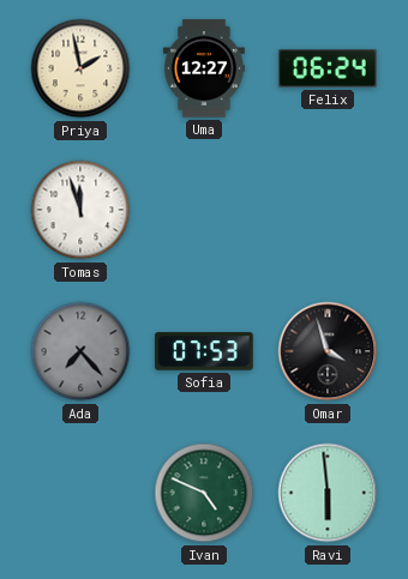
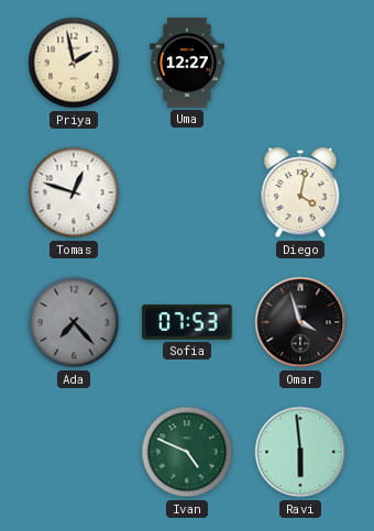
Felix: 06:24 -> none
Tomas: 11:57 -> 12:48
Diego: none -> 4:02
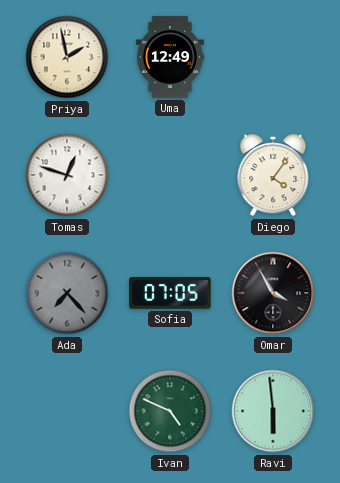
Uma: 12:27 -> 12:49
Diego: 4:02 -> 4:06
Sofia: 07:53 -> 07:05
Omar: 3:57 -> 3:55
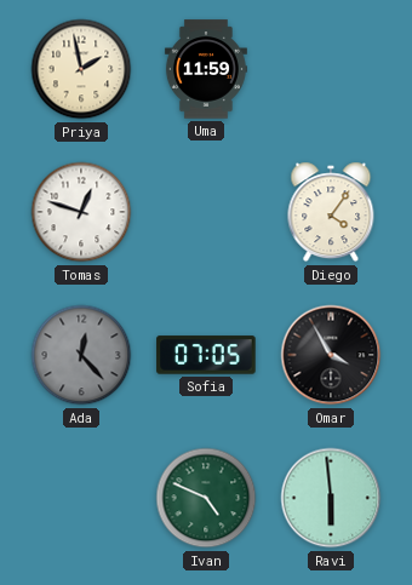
Uma: 12:49 -> 11:59
Ada: 7:23 -> 12:23
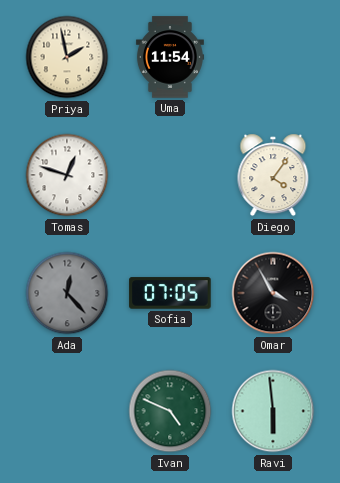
Uma: 11:59 -> 11:54
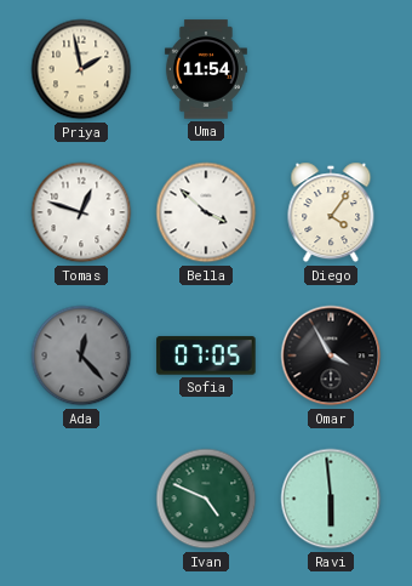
Bella: none -> 3:52
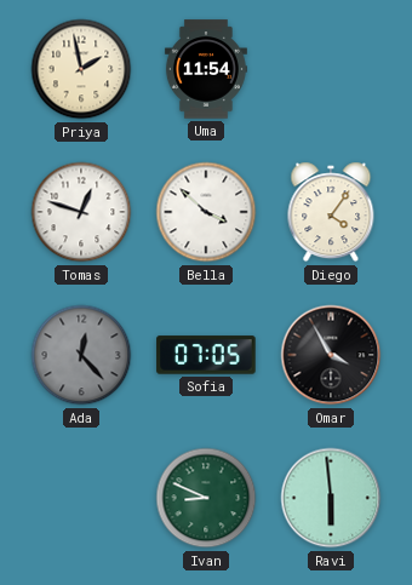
Ivan: 4:49 -> 8:49
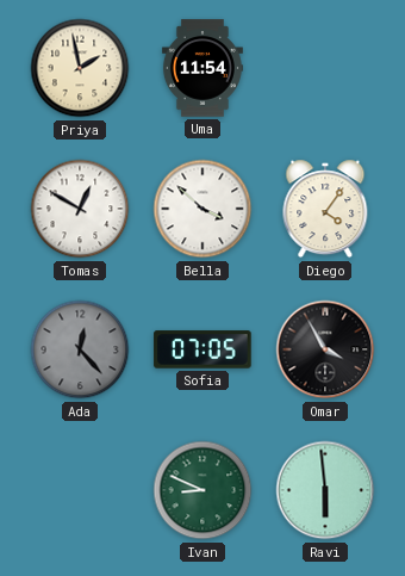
Tomas: 12:48 -> 12:50
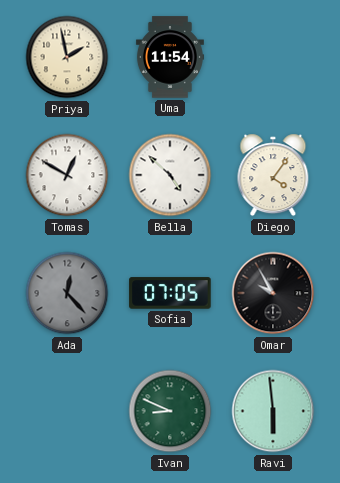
Bella: 3:52 -> 4:52
Omar: 3:55 -> 9:55
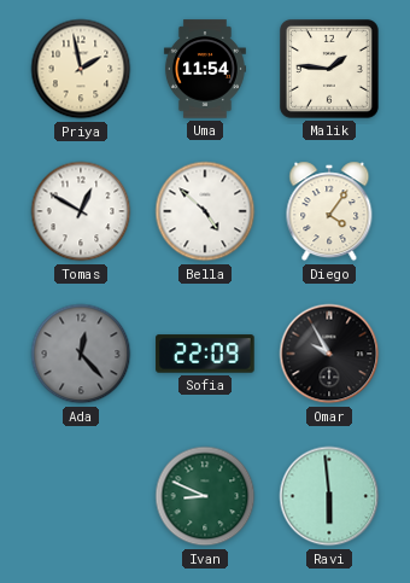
Malik: none -> 1:46
Sofia: 07:05 -> 22:09
